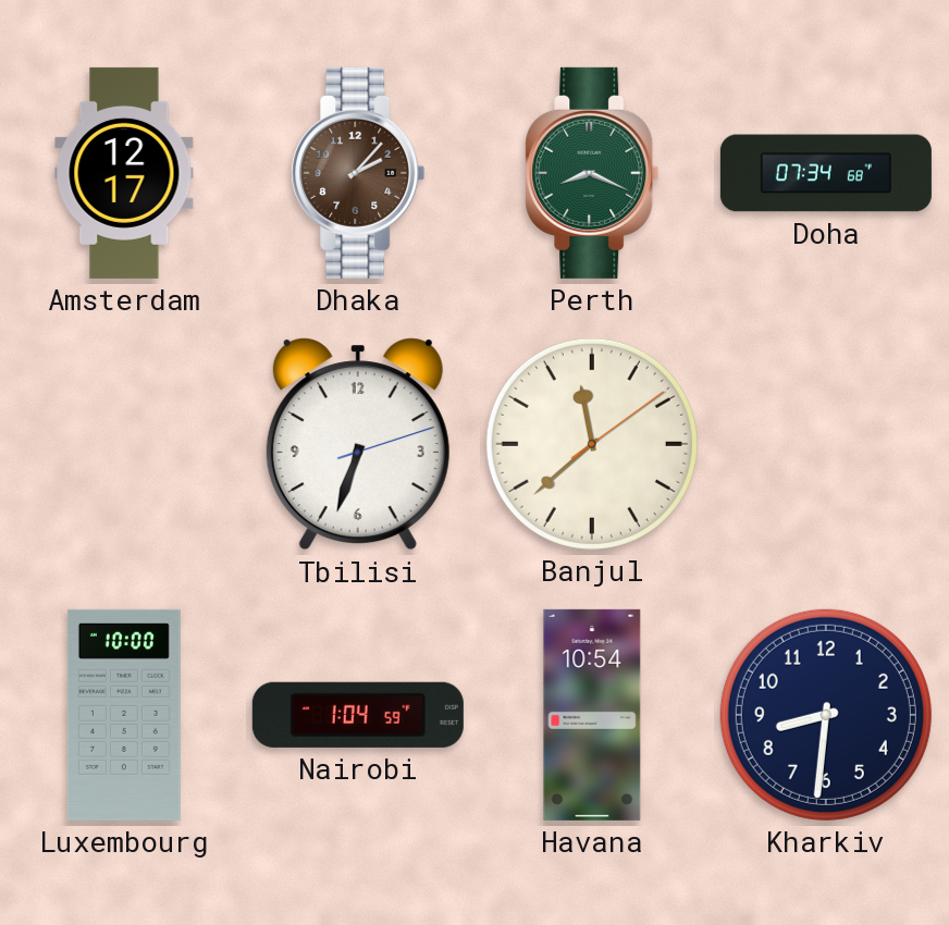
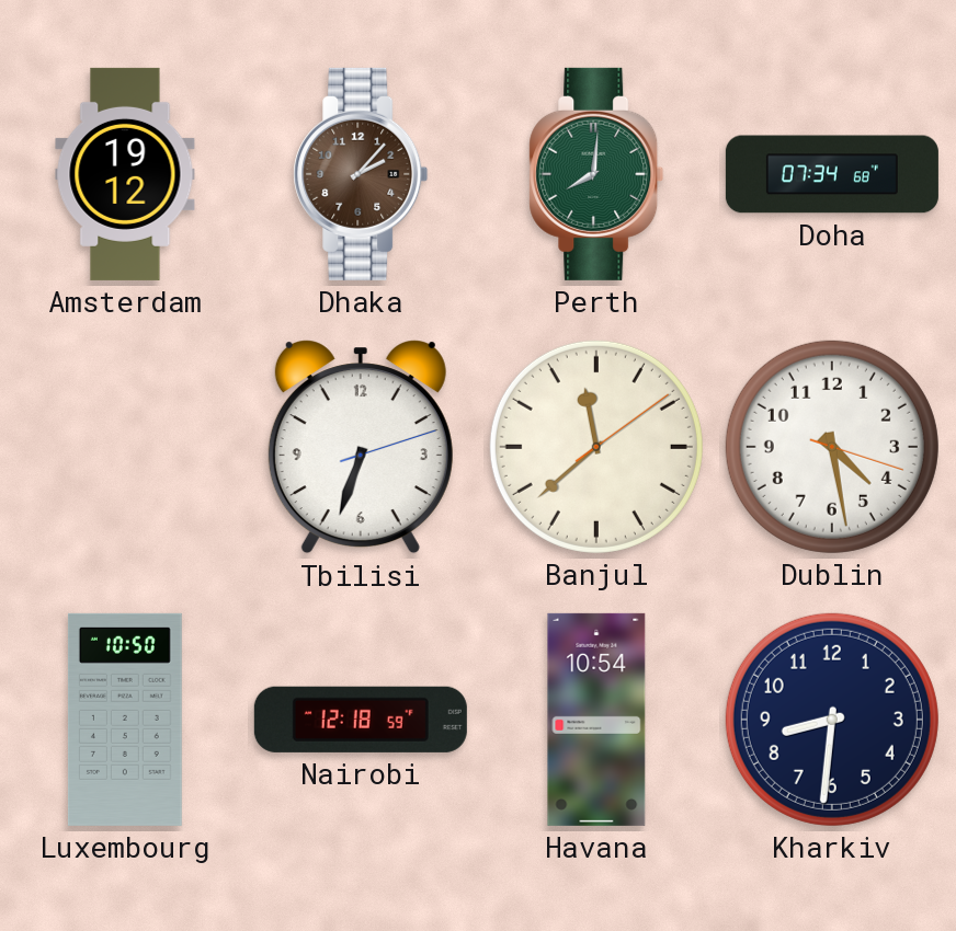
Amsterdam: 12:17 -> 19:12
Perth: 8:19 -> 8:01
Dublin: none -> 4:28
Luxembourg: 10:00 -> 10:50
Nairobi: 1:04 -> 12:18
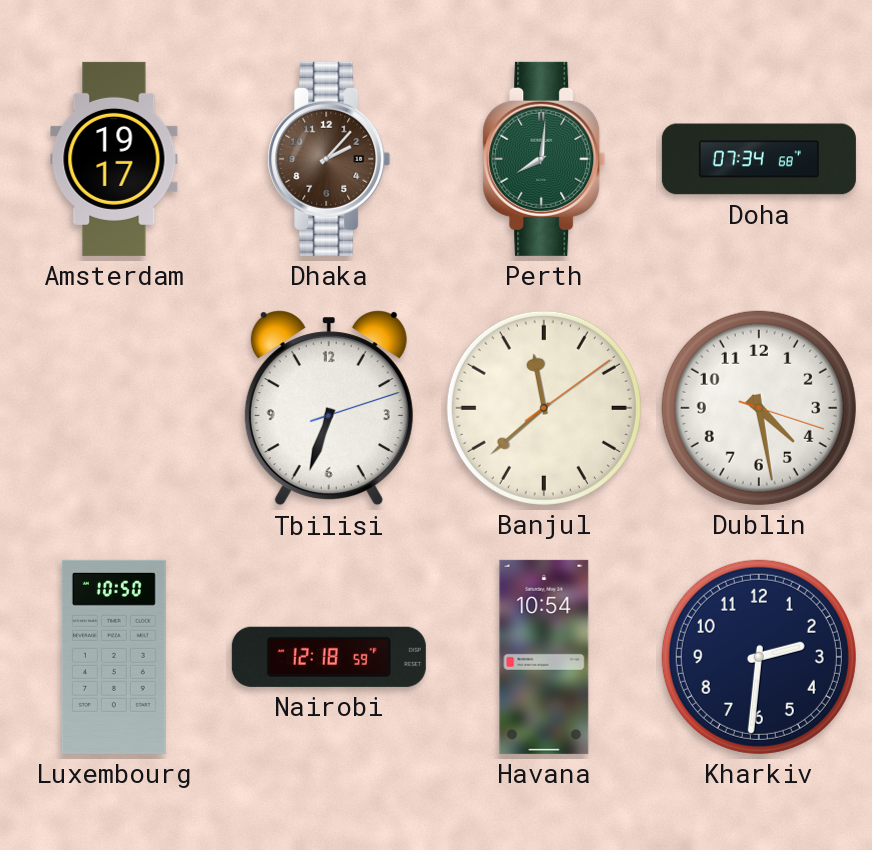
Amsterdam: 19:12 -> 19:17
Kharkiv: 8:31 -> 2:31
